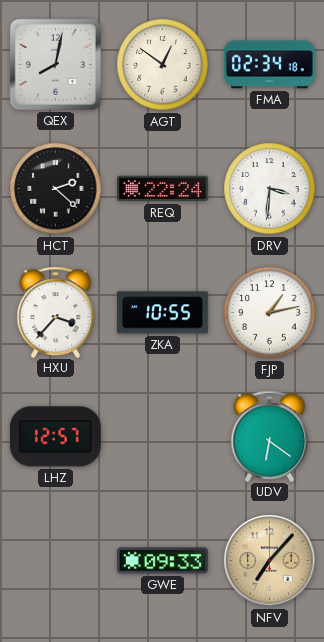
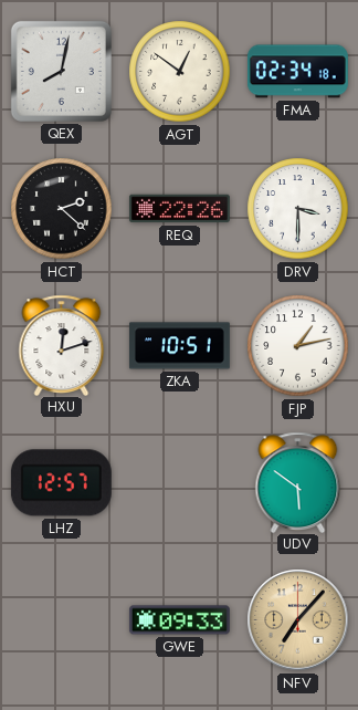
REQ: 22:24 -> 22:26
DRV: 3:31 -> 3:30
HXU: 3:37 -> 12:12
ZKA: 10:55 -> 10:51
UDV: 6:21 -> 5:51
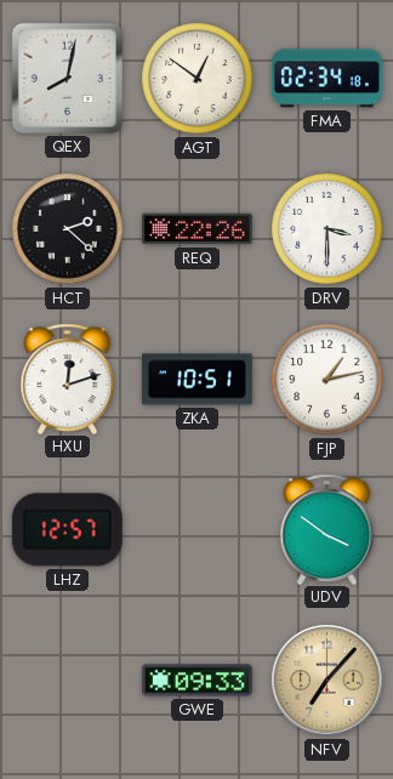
UDV: 5:51 -> 3:51
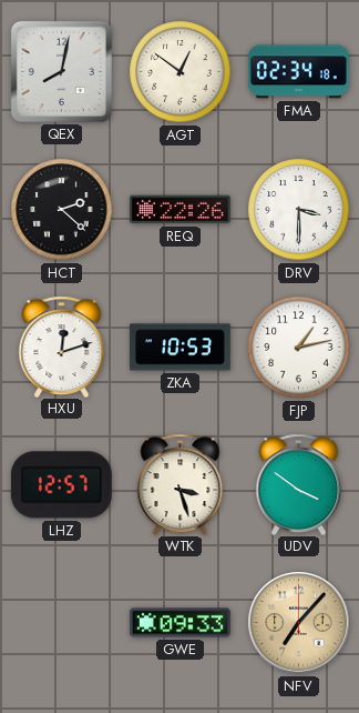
ZKA: 10:51 -> 10:53
WTK: none -> 3:27
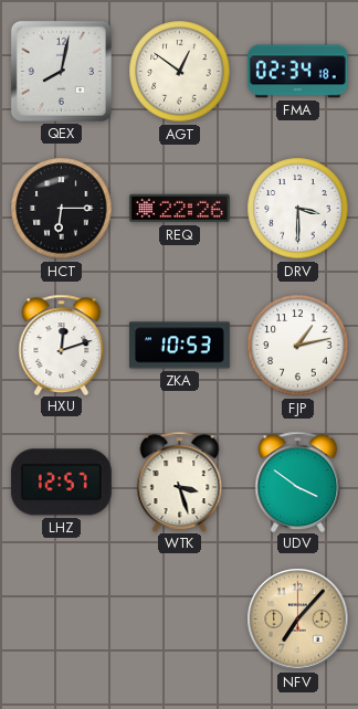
HCT: 2:22 -> 6:15
GWE: 09:33 -> none
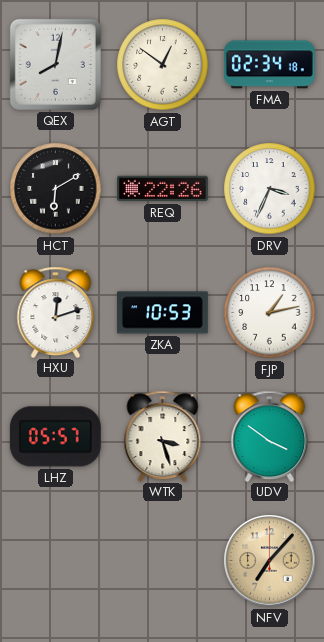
HCT: 6:15 -> 6:10
DRV: 3:30 -> 3:34
LHZ: 12:57 -> 05:57
